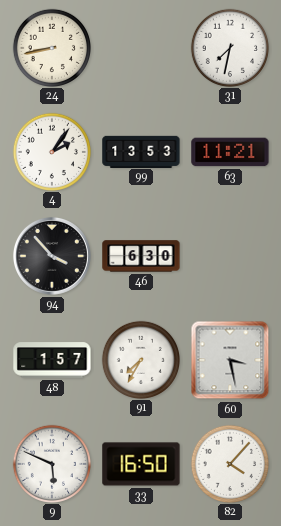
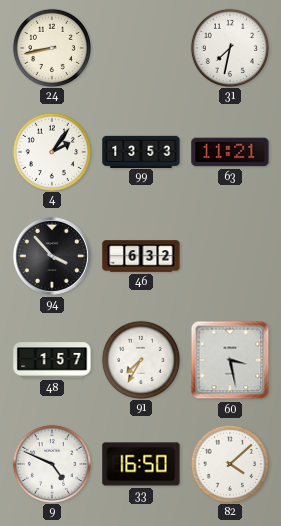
46: 6:30 -> 6:32
9: 5:49 -> 4:49
82: 4:07 -> 4:08
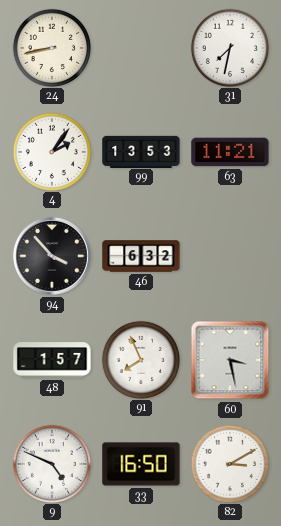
91: 7:35 -> 7:56
82: 4:08 -> 3:10
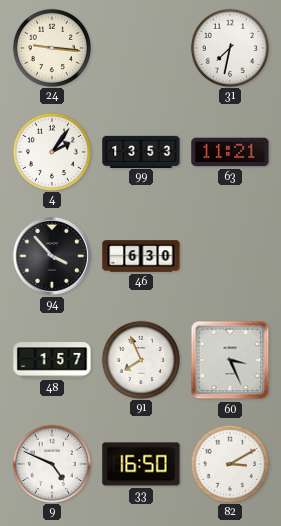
24: 8:43 -> 9:16
46: 6:32 -> 6:30
60: 3:28 -> 3:26
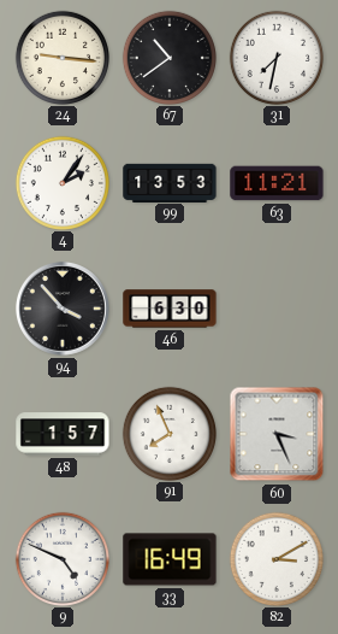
67: none -> 10:39
33: 16:50 -> 16:49
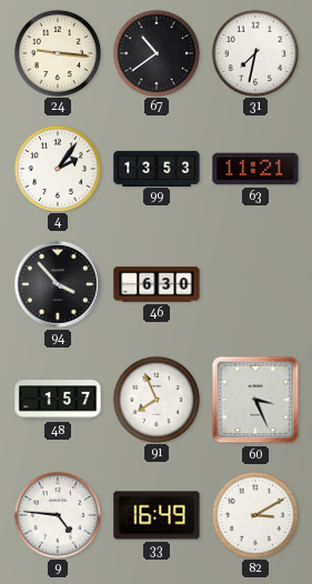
9: 4:49 -> 4:46
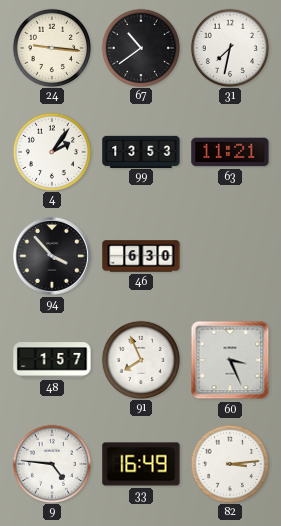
82: 3:10 -> 3:14
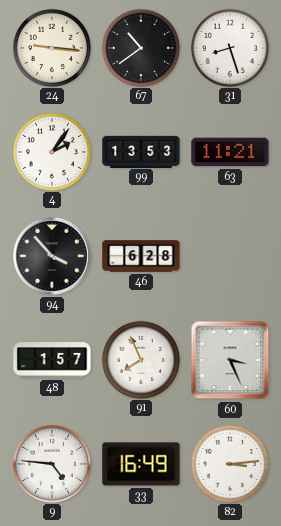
31: 7:32 -> 8:27
46: 6:30 -> 6:28
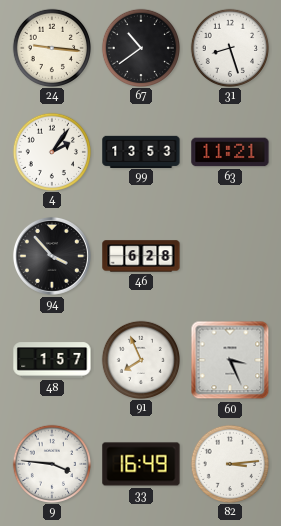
9: 4:46 -> 3:46
